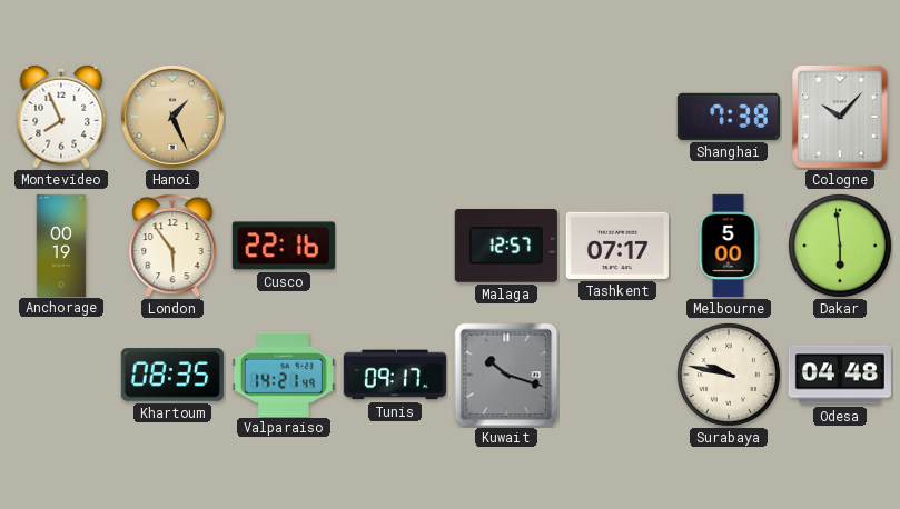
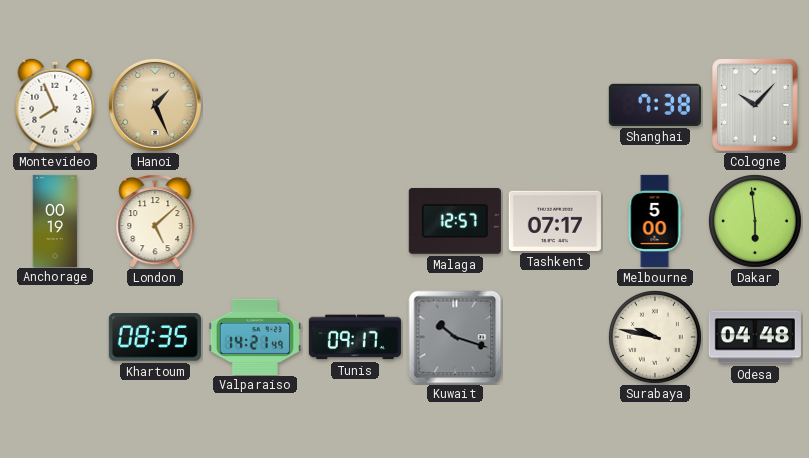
London: 5:54 -> 5:08
Cusco: 22:16 -> none
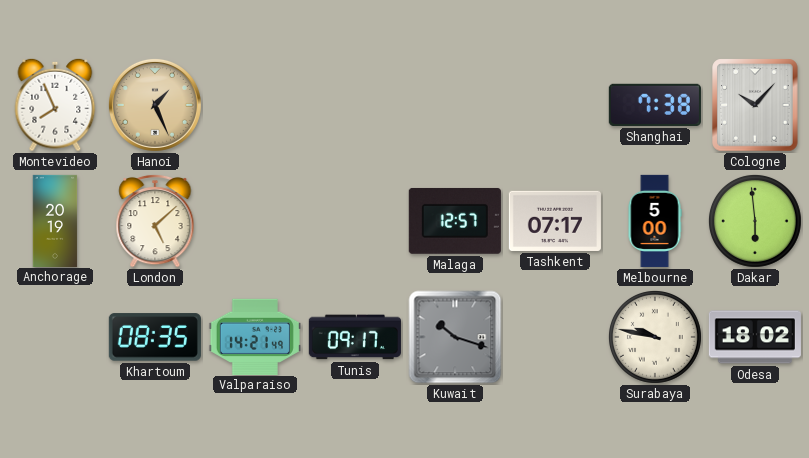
Anchorage: 00:19 -> 20:19
Odesa: 04:48 -> 18:02
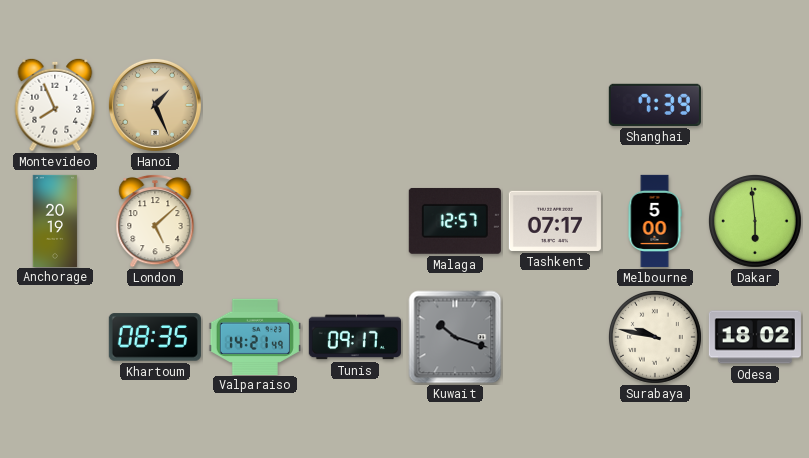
Shanghai: 7:38 -> 7:39
Cologne: 10:07 -> none
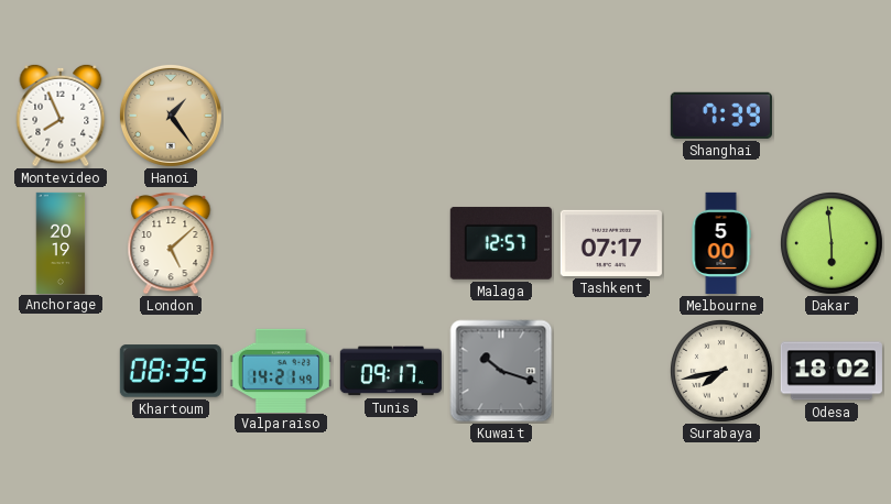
Hanoi: 1:26 -> 1:24
Surabaya: 9:47 -> 7:43
